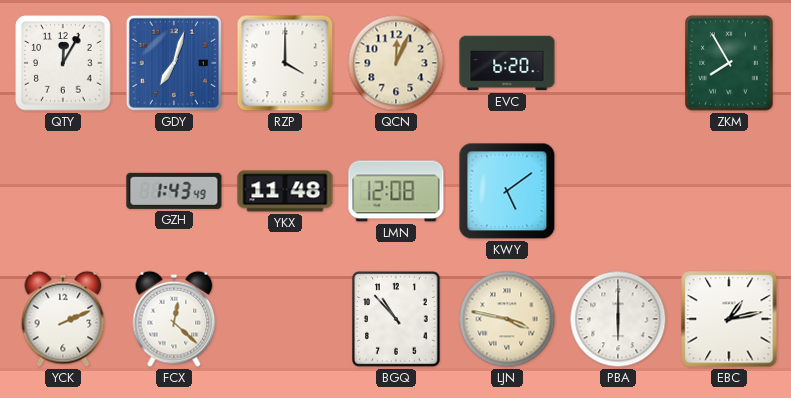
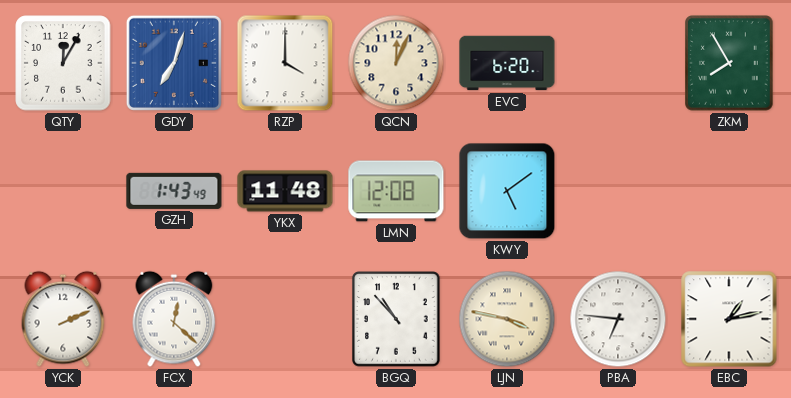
PBA: 6:00 -> 6:46
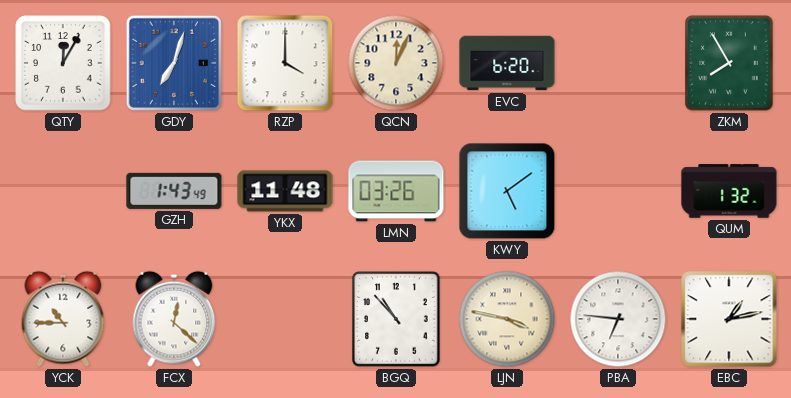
LMN: 12:08 -> 03:26
QUM: none -> 1:32
YCK: 2:11 -> 10:45
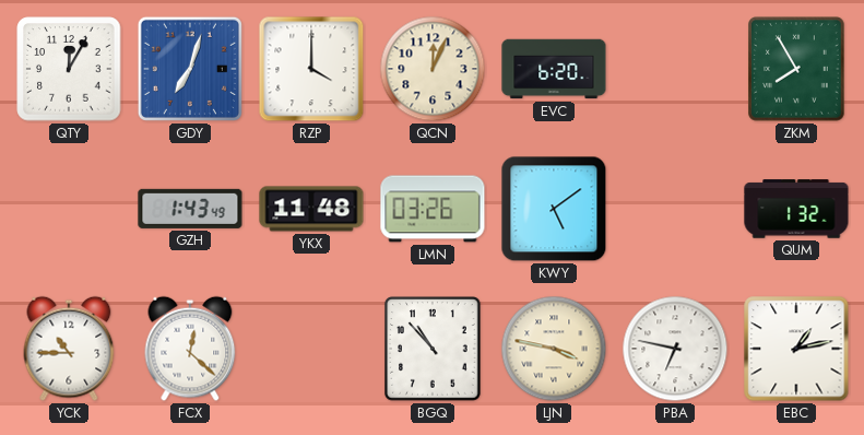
PBA: 6:46 -> 6:47
